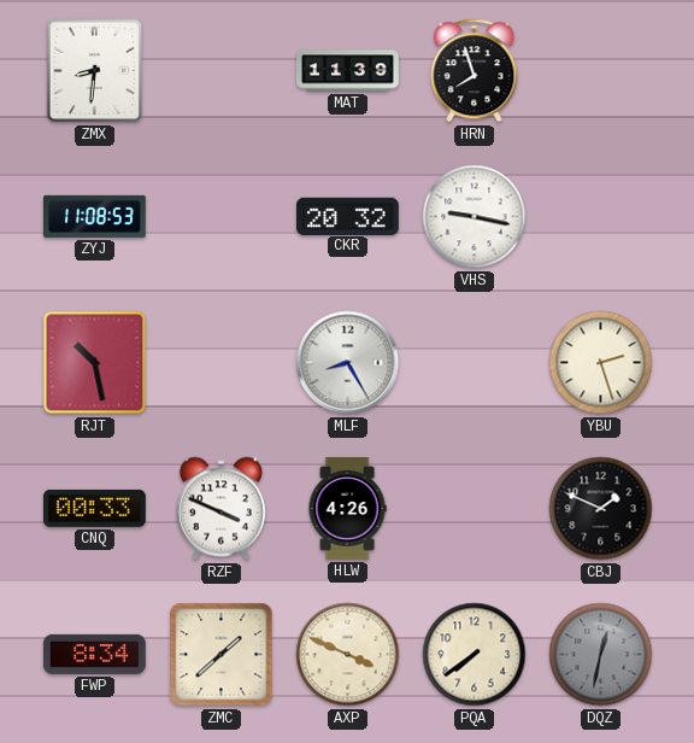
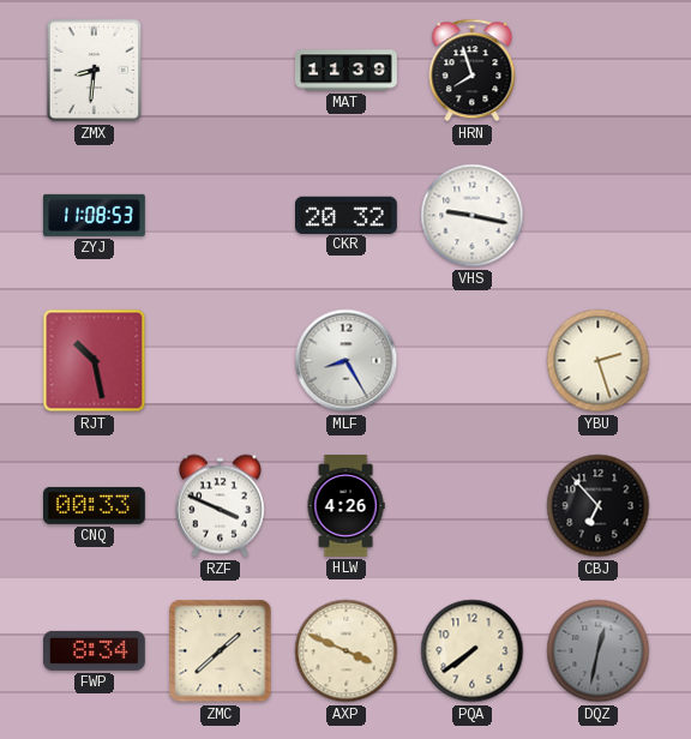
CBJ: 1:49 -> 6:53
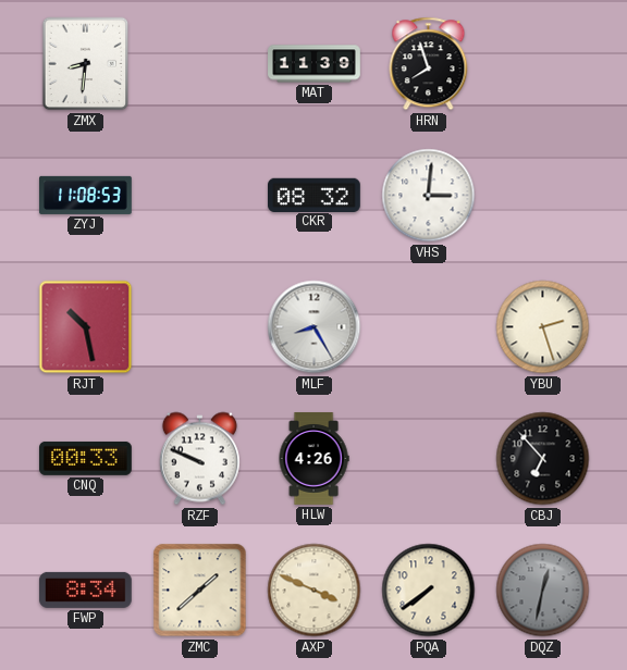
CKR: 20:32 -> 08:32
VHS: 9:17 -> 3:01
RZF: 3:49 -> 9:49
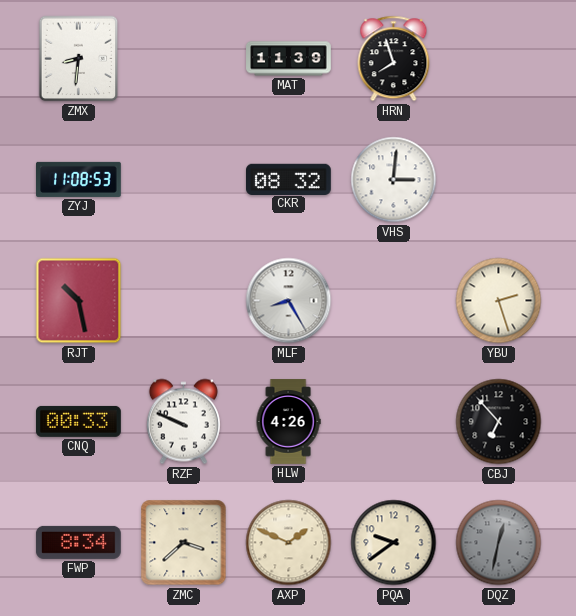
ZMC: 1:38 -> 3:38
AXP: 3:49 -> 1:49
PQA: 7:39 -> 9:39
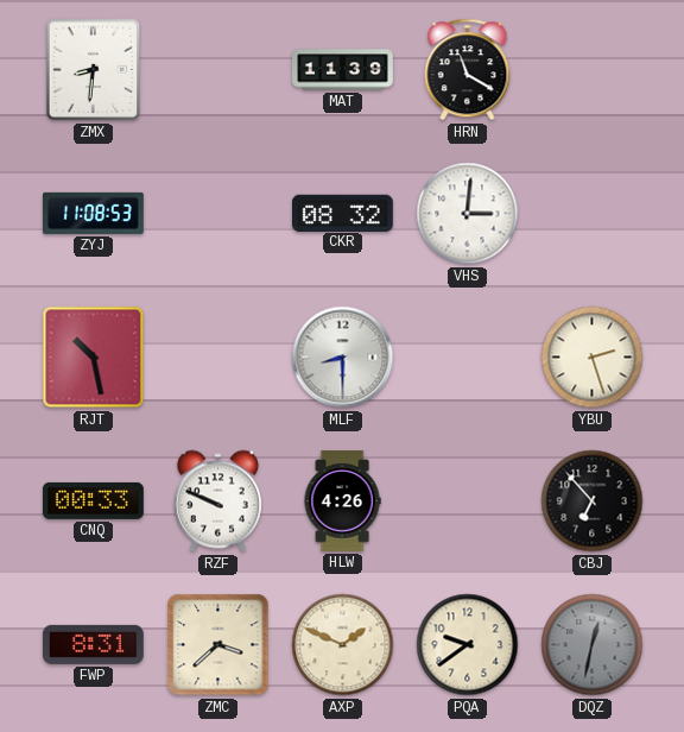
HRN: 7:57 -> 11:20
MLF: 8:25 -> 8:30
FWP: 8:34 -> 8:31
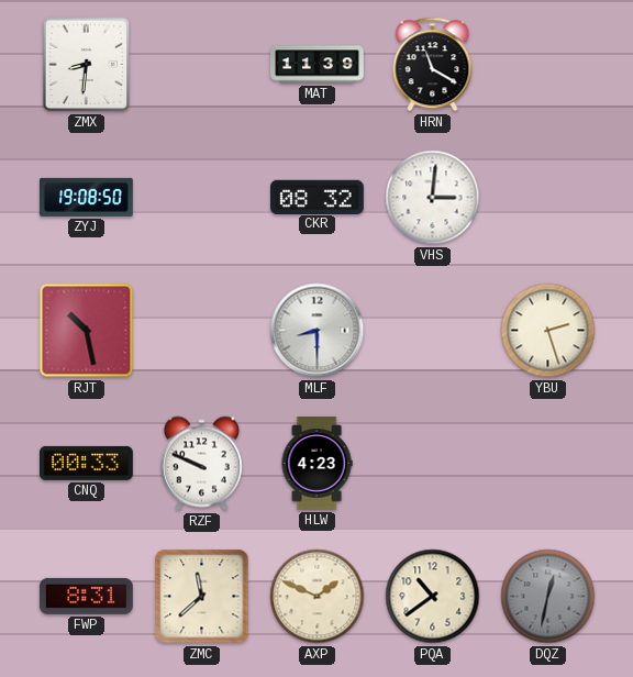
ZYJ: 11:08 -> 19:08
HLW: 4:26 -> 4:23
CBJ: 6:53 -> none
ZMC: 3:38 -> 11:38
PQA: 9:39 -> 10:39
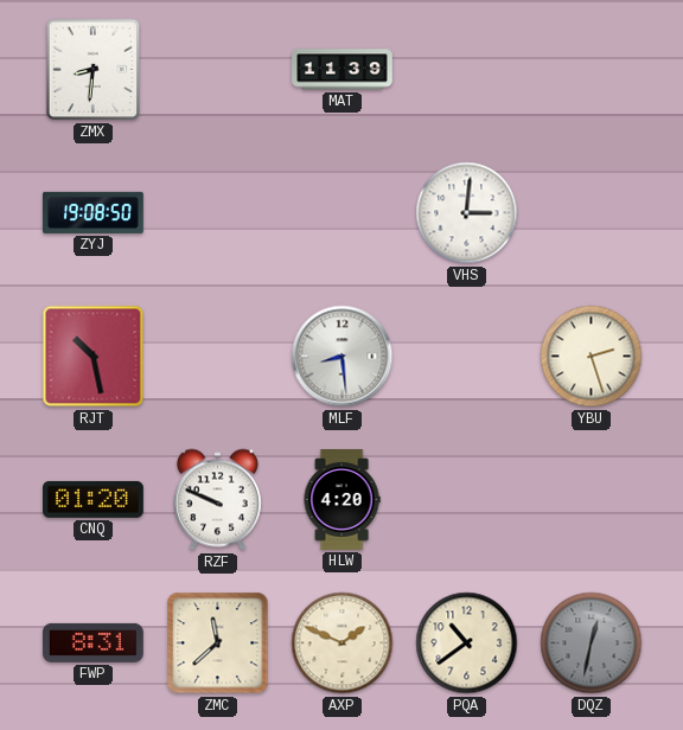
HRN: 11:20 -> none
CKR: 08:32 -> none
MLF: 8:30 -> 8:29
CNQ: 00:33 -> 01:20
HLW: 4:23 -> 4:20
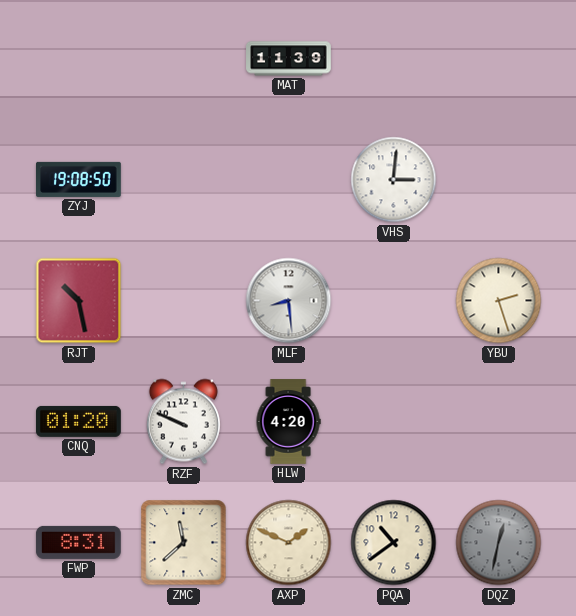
ZMX: 8:31 -> none
